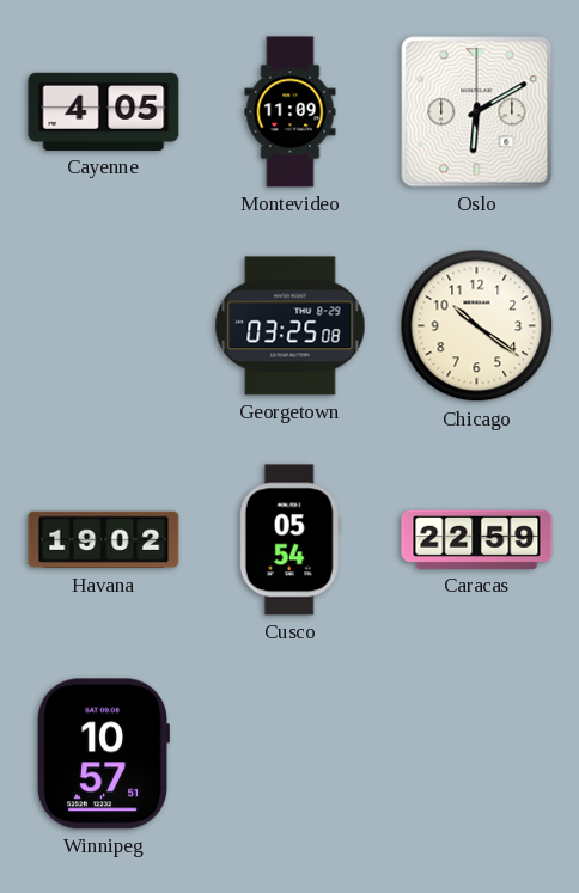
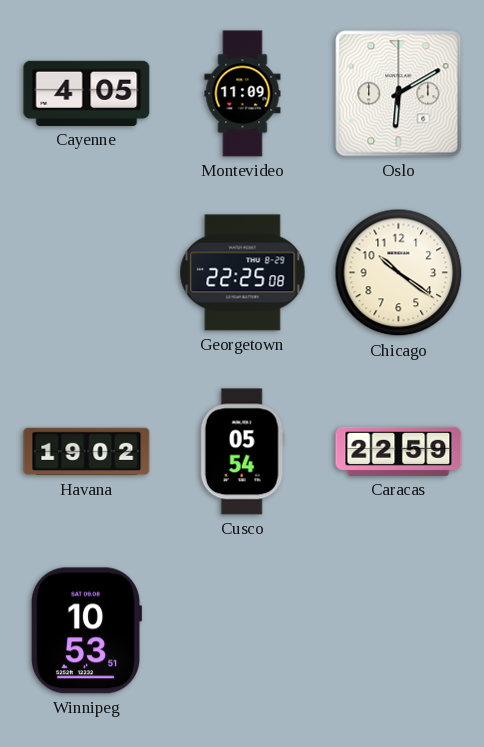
Georgetown: 03:25 -> 22:25
Winnipeg: 10:57 -> 10:53
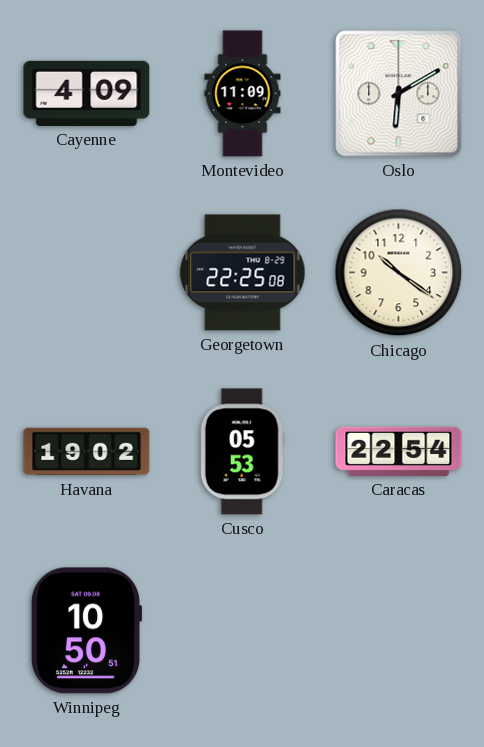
Cayenne: 4:05 -> 4:09
Cusco: 05:54 -> 05:53
Caracas: 22:59 -> 22:54
Winnipeg: 10:53 -> 10:50
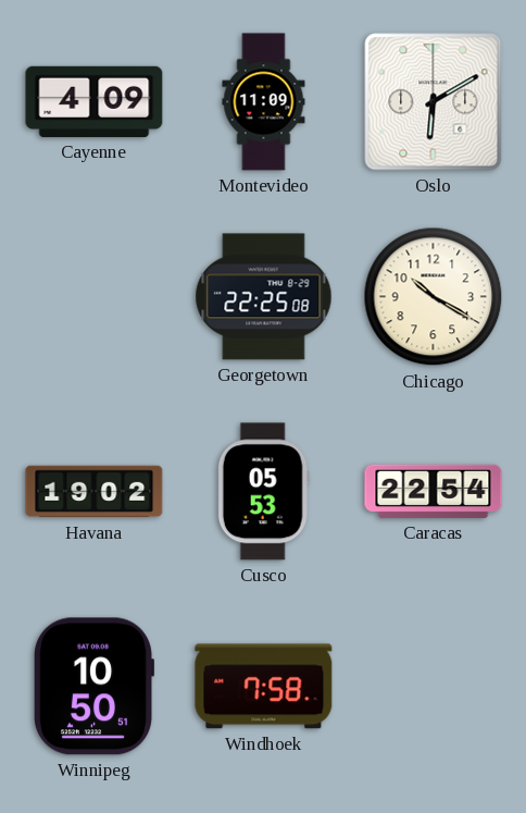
Chicago: 10:21 -> 10:20
Windhoek: none -> 7:58
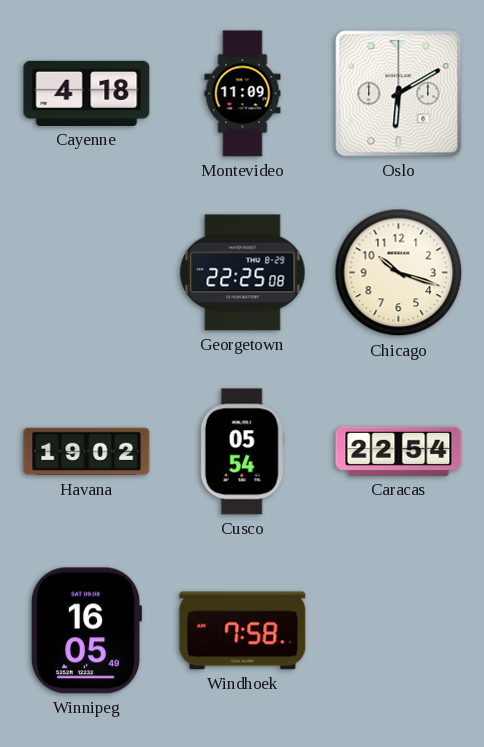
Cayenne: 4:09 -> 4:18
Chicago: 10:20 -> 10:18
Cusco: 05:53 -> 05:54
Winnipeg: 10:50 -> 16:05
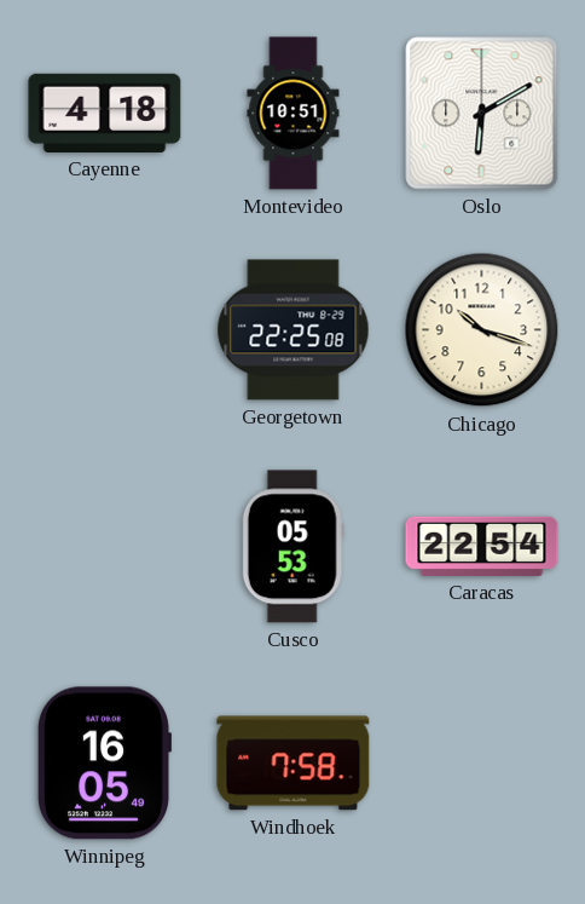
Montevideo: 11:09 -> 10:51
Havana: 19:02 -> none
Cusco: 05:54 -> 05:53
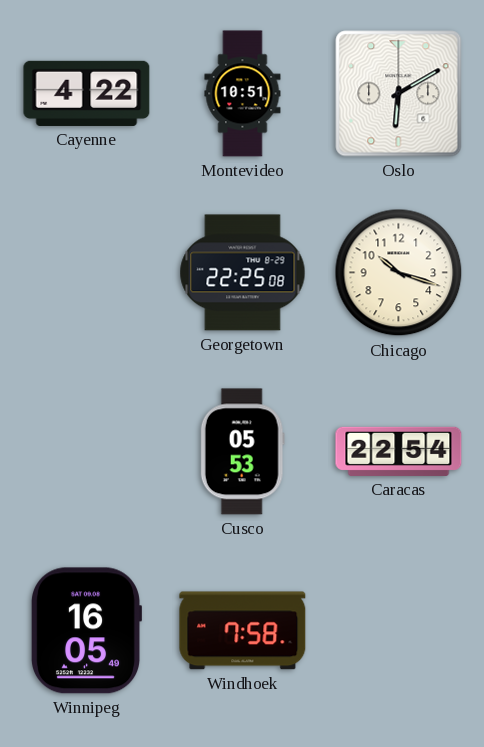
Cayenne: 4:18 -> 4:22
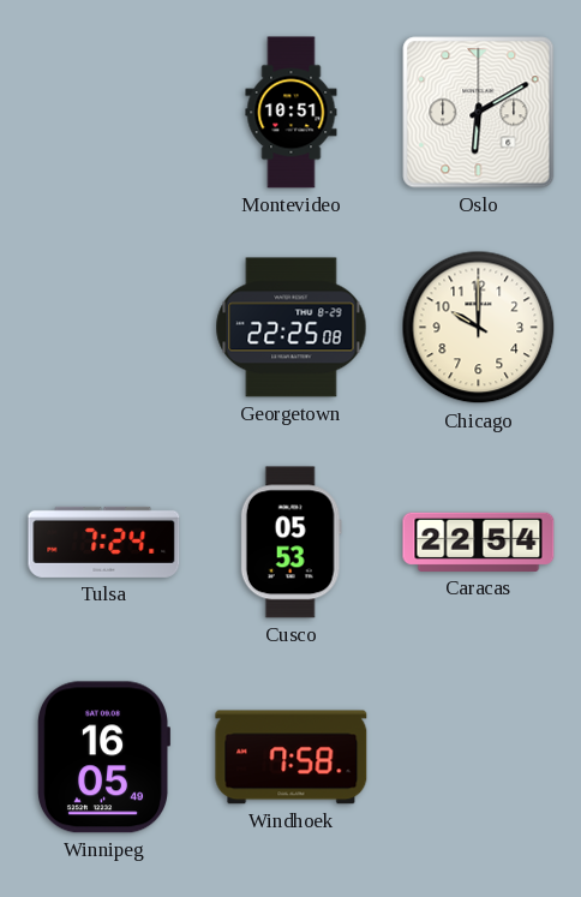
Cayenne: 4:22 -> none
Chicago: 10:18 -> 10:00
Tulsa: none -> 7:24
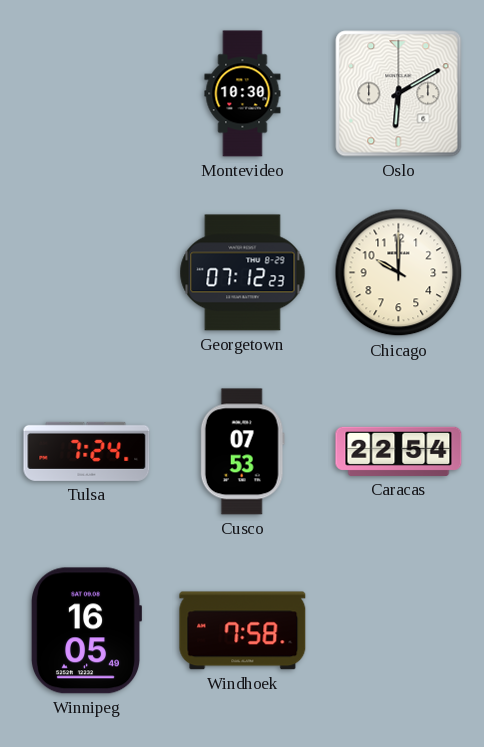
Montevideo: 10:51 -> 10:30
Georgetown: 22:25 -> 07:12
Cusco: 05:53 -> 07:53
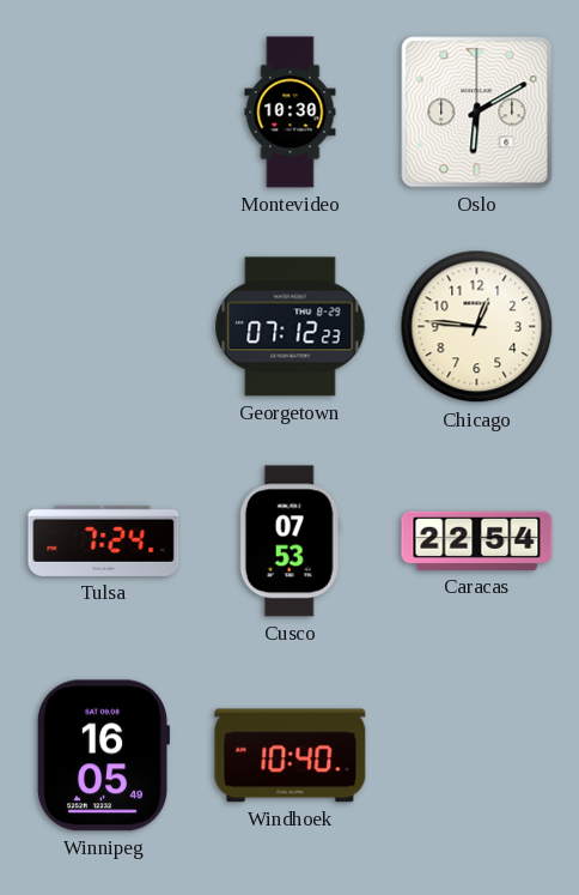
Chicago: 10:00 -> 12:46
Windhoek: 7:58 -> 10:40
